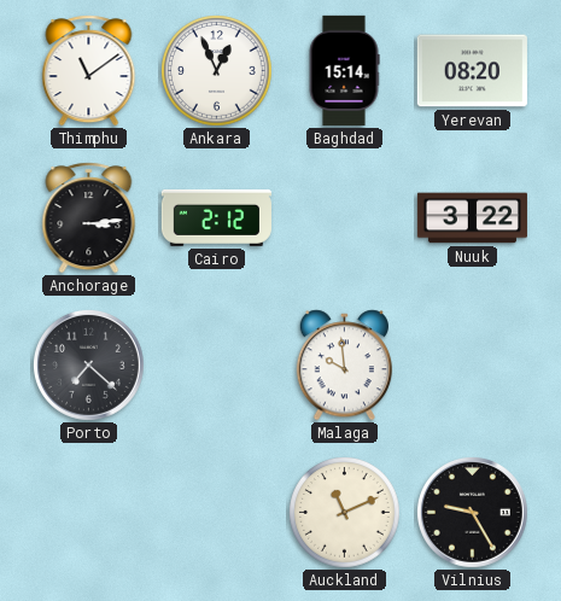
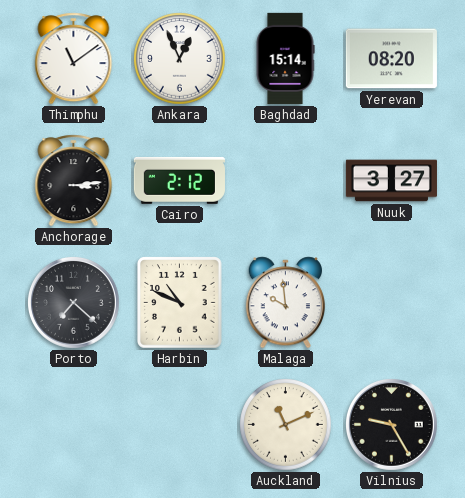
Nuuk: 3:22 -> 3:27
Harbin: none -> 10:49
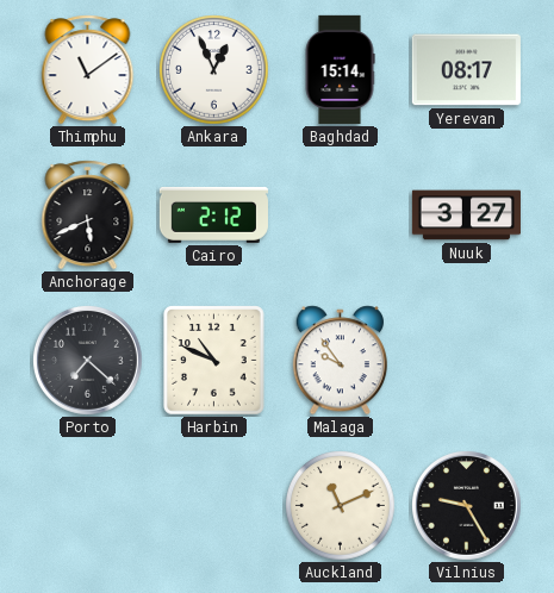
Yerevan: 08:20 -> 08:17
Anchorage: 3:14 -> 5:41
Malaga: 9:59 -> 9:54
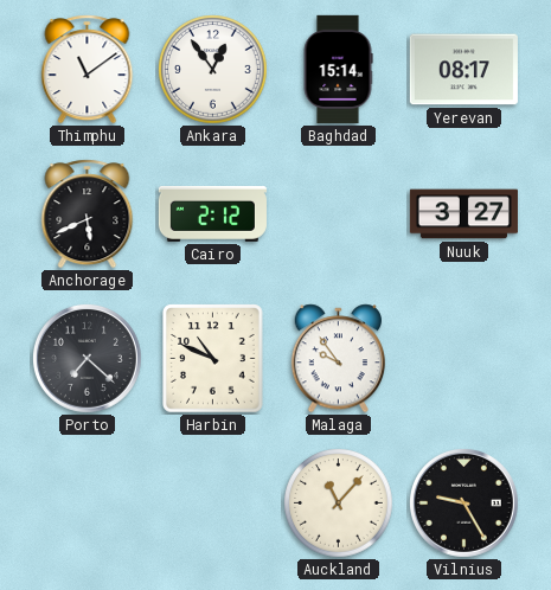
Ankara: 12:56 -> 12:54
Auckland: 11:11 -> 11:07
